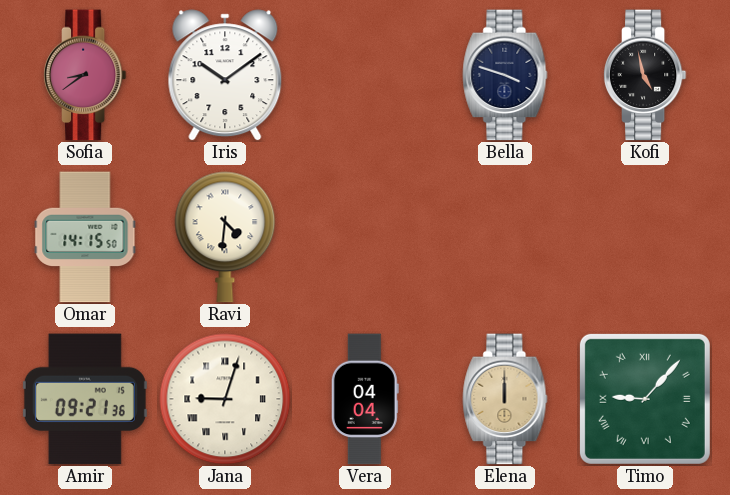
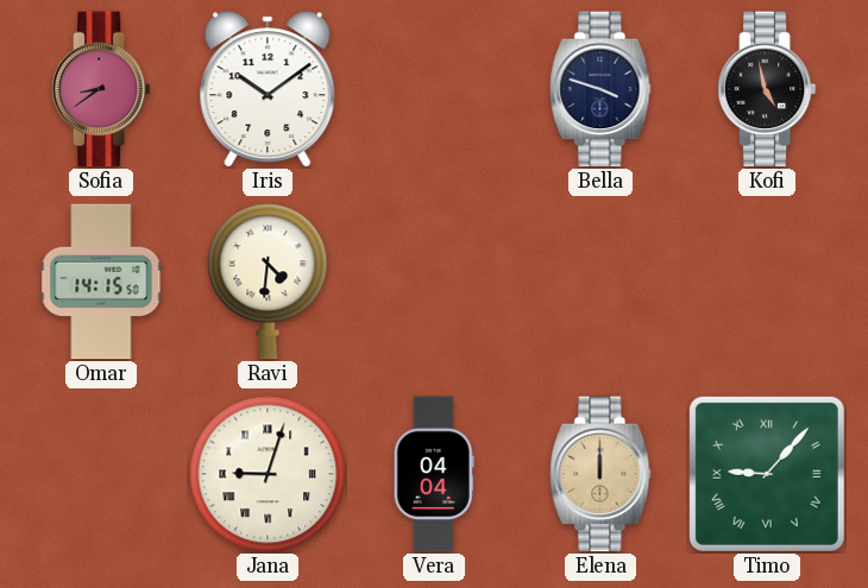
Amir: 09:21 -> none
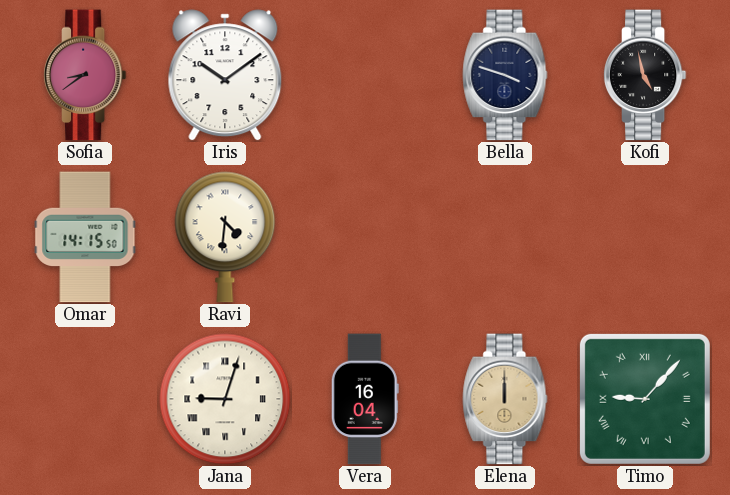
Vera: 04:04 -> 16:04
